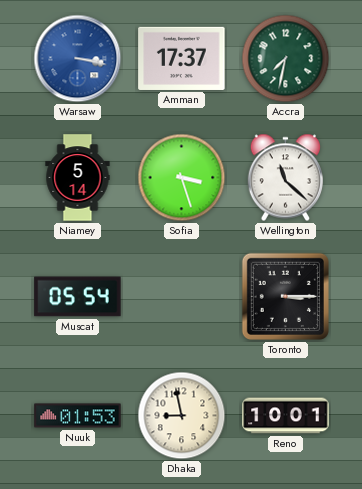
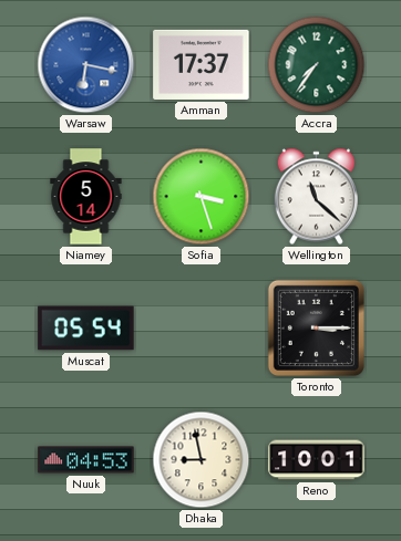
Warsaw: 3:17 -> 6:17
Accra: 7:32 -> 7:36
Nuuk: 01:53 -> 04:53
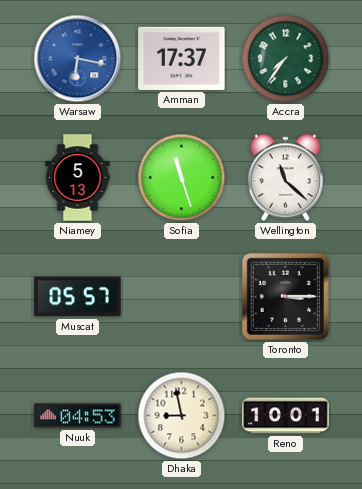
Niamey: 5:14 -> 5:13
Sofia: 3:27 -> 11:27
Muscat: 05:54 -> 05:57
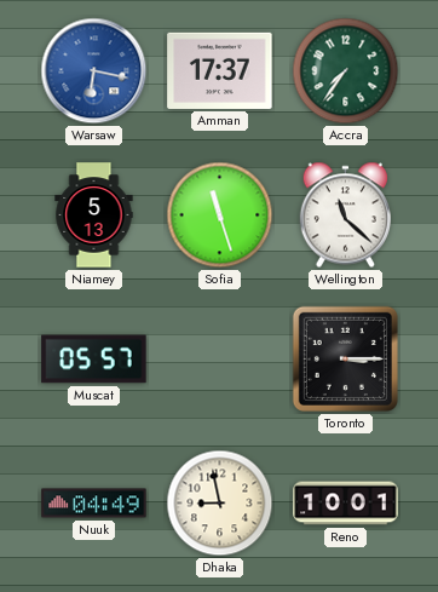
Nuuk: 04:53 -> 04:49
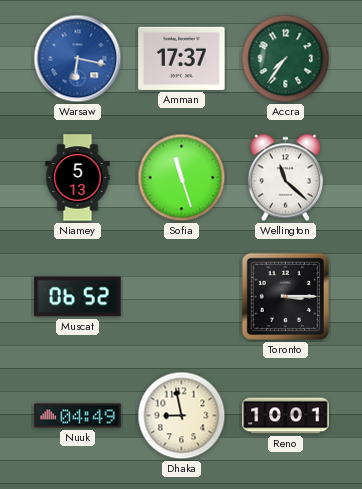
Muscat: 05:57 -> 06:52
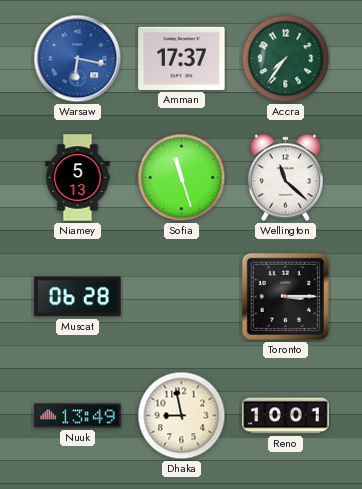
Muscat: 06:52 -> 06:28
Nuuk: 04:49 -> 13:49
